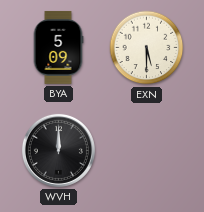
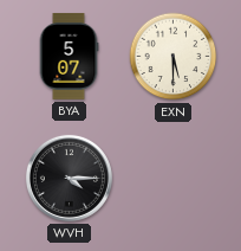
BYA: 5:09 -> 5:07
WVH: 12:00 -> 4:15
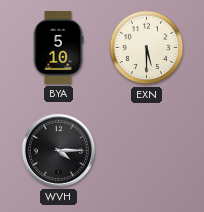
BYA: 5:07 -> 5:10
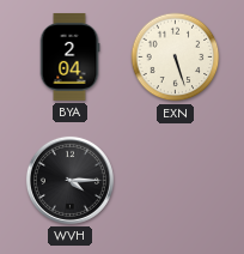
BYA: 5:10 -> 2:04
EXN: 5:30 -> 5:27
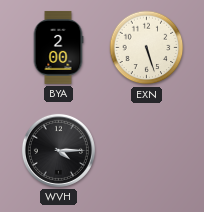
BYA: 2:04 -> 2:00
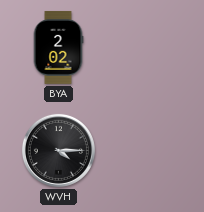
BYA: 2:00 -> 2:02
EXN: 5:27 -> none
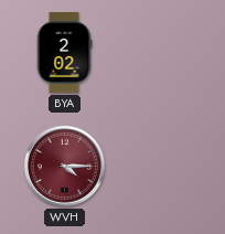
WVH dial: black -> burgundy
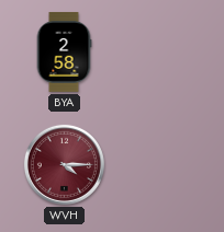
BYA: 2:02 -> 2:58
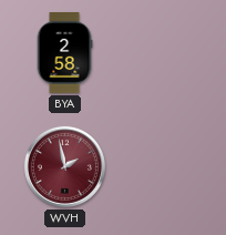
WVH: 4:15 -> 1:58
